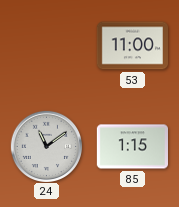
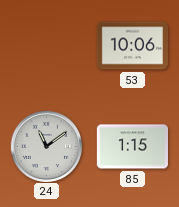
53: 11:00 -> 10:06
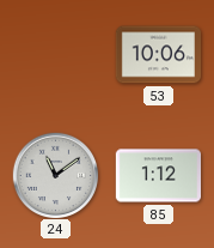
85: 1:15 -> 1:12
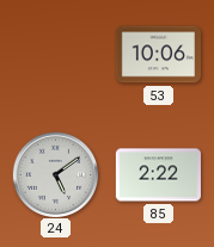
24: 11:09 -> 5:09
85: 1:12 -> 2:22
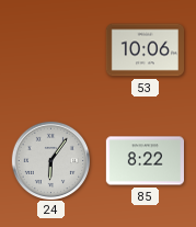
24: 5:09 -> 6:06
85: 2:22 -> 8:22
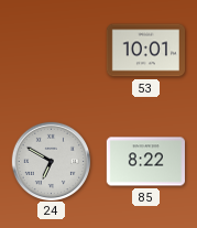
53: 10:06 -> 10:01
24: 6:06 -> 6:50
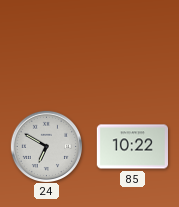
53: 10:01 -> none
85: 8:22 -> 10:22
